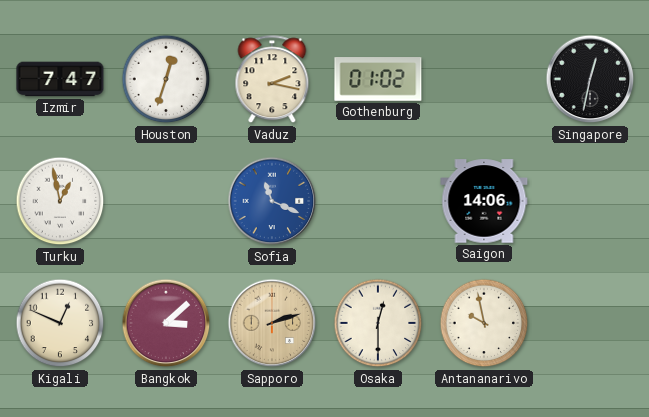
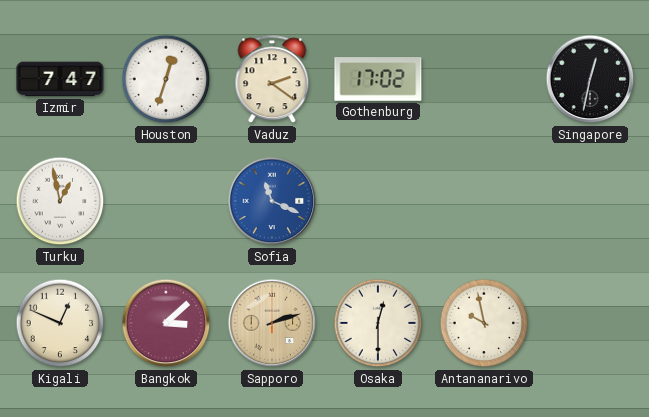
Vaduz: 2:17 -> 2:21
Gothenburg: 01:02 -> 17:02
Saigon: 14:06 -> none
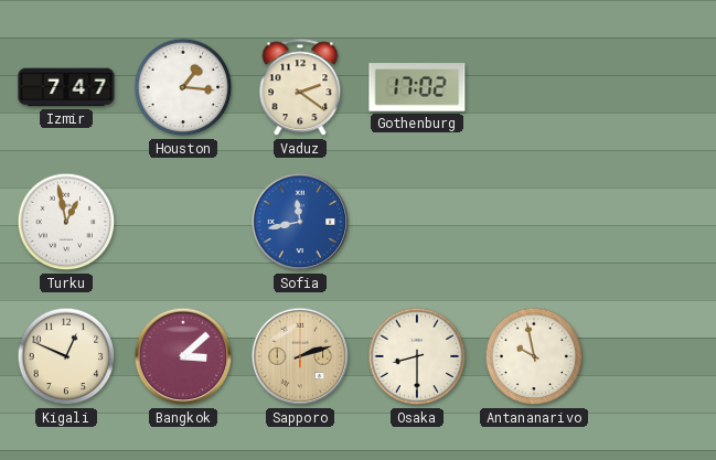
Houston: 12:33 -> 1:16
Singapore: 12:32 -> none
Sofia: 11:19 -> 11:43
Osaka: 12:30 -> 8:30
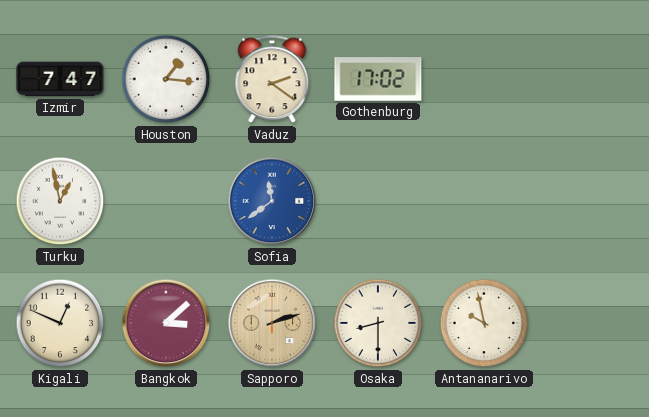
Sofia: 11:43 -> 11:39
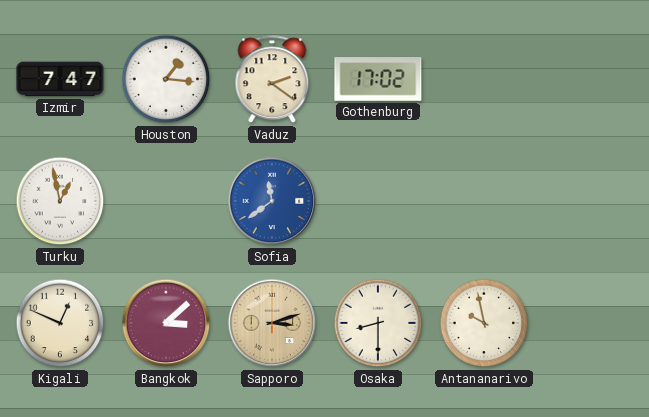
Sapporo: 2:12 -> 3:12
